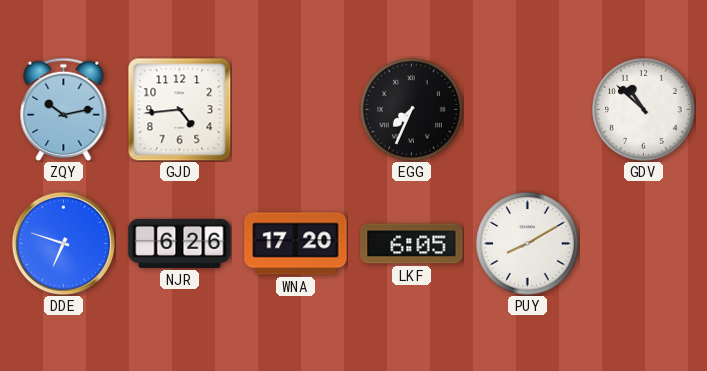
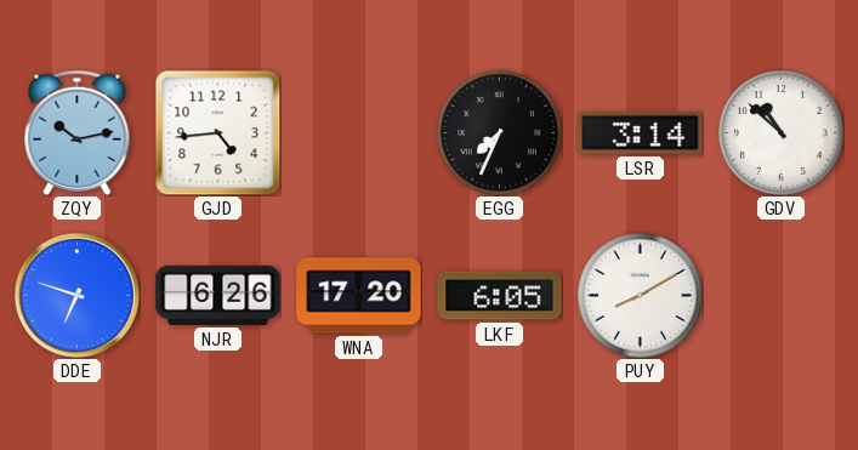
LSR: none -> 3:14
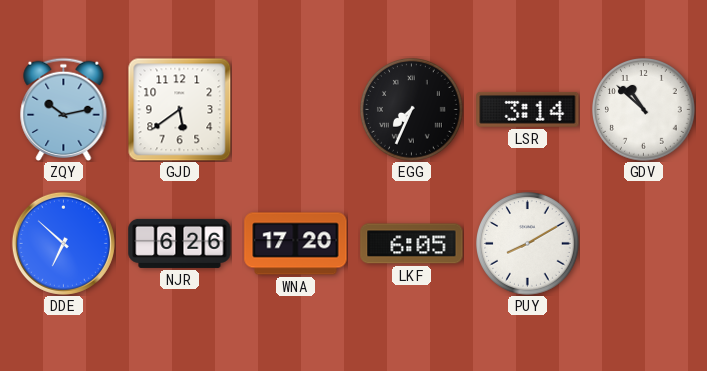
GJD: 4:44 -> 5:39
DDE: 6:48 -> 6:52
